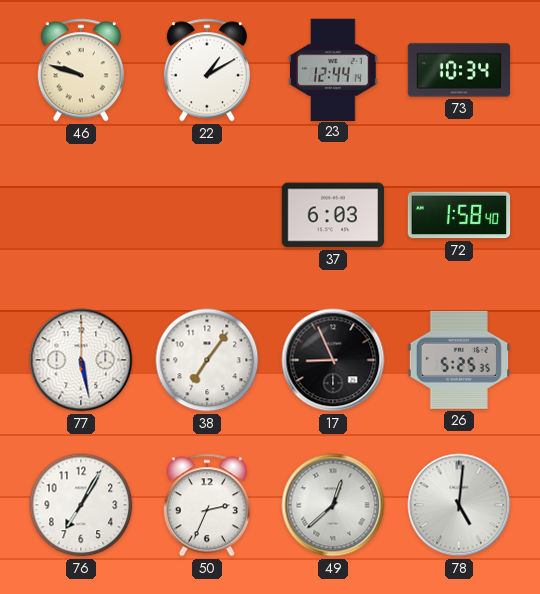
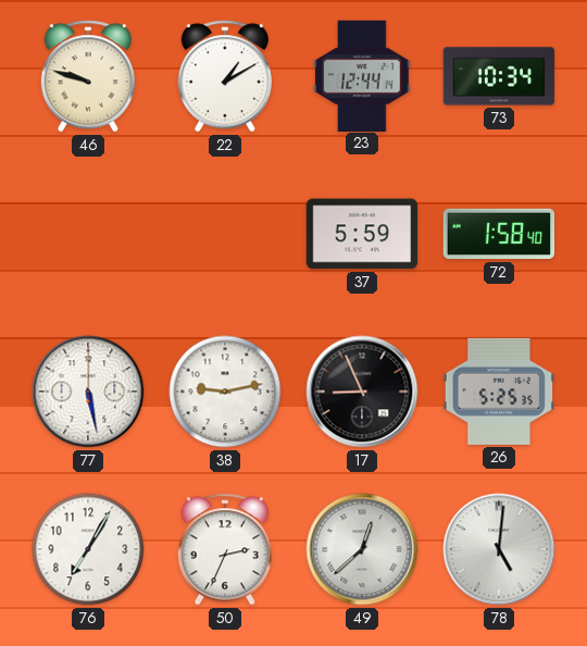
37: 6:03 -> 5:59
38: 7:06 -> 9:13
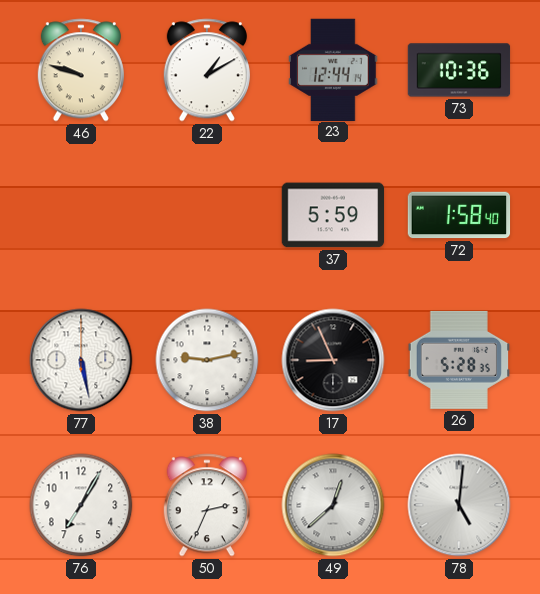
73: 10:34 -> 10:36
26: 5:25 -> 5:28
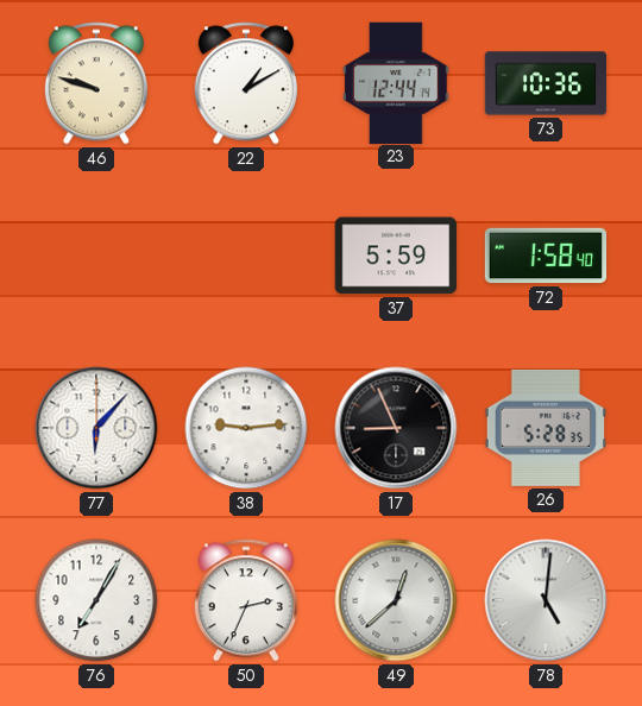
77: 5:28 -> 6:07
38: 9:13 -> 9:14
